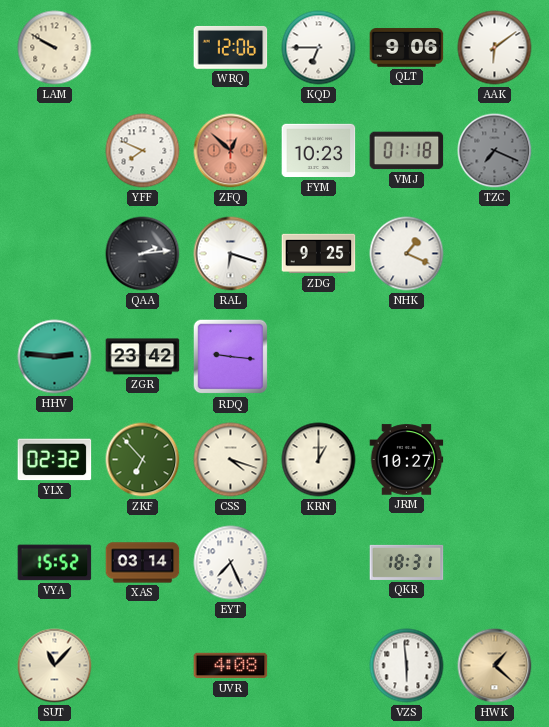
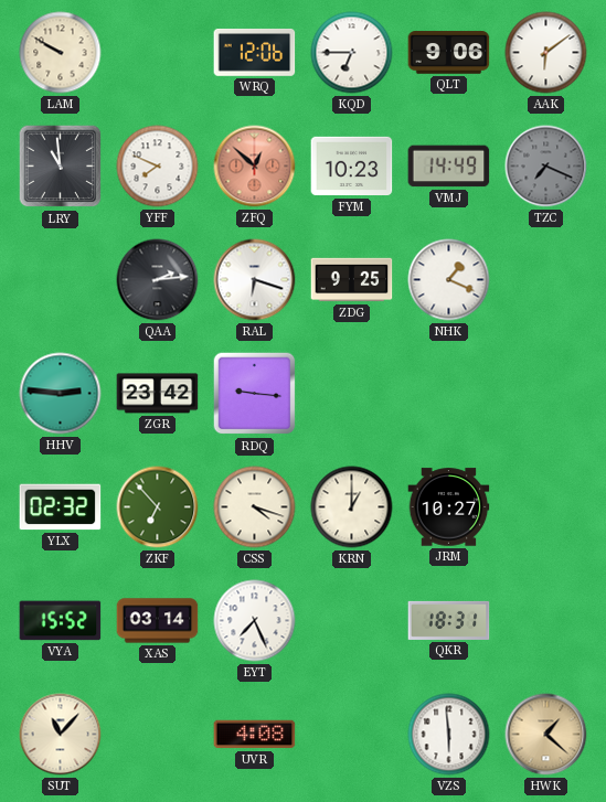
LRY: none -> 10:59
VMJ: 01:18 -> 14:49
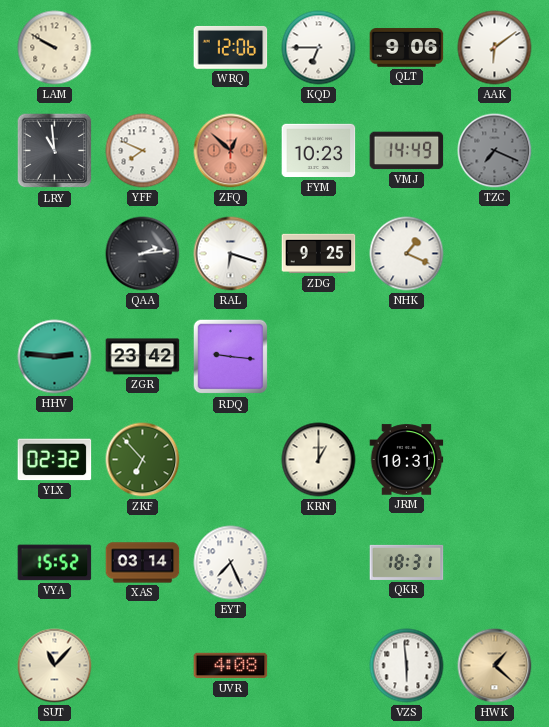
CSS: 4:18 -> none
JRM: 10:27 -> 10:31
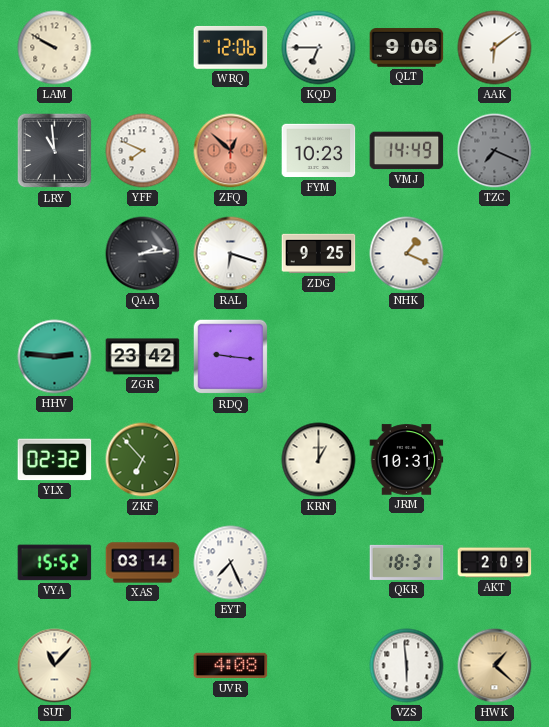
AKT: none -> 2:09
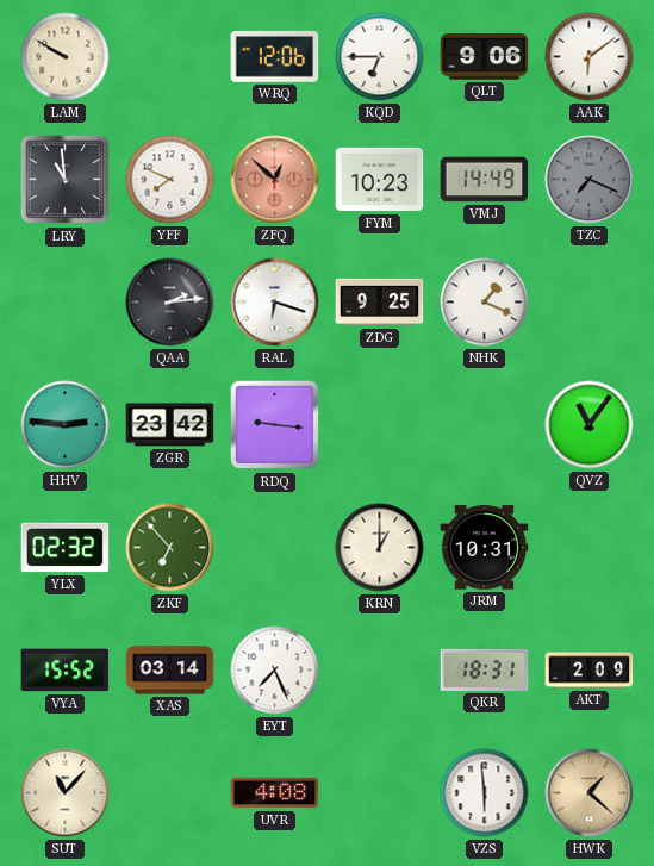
QVZ: none -> 11:06
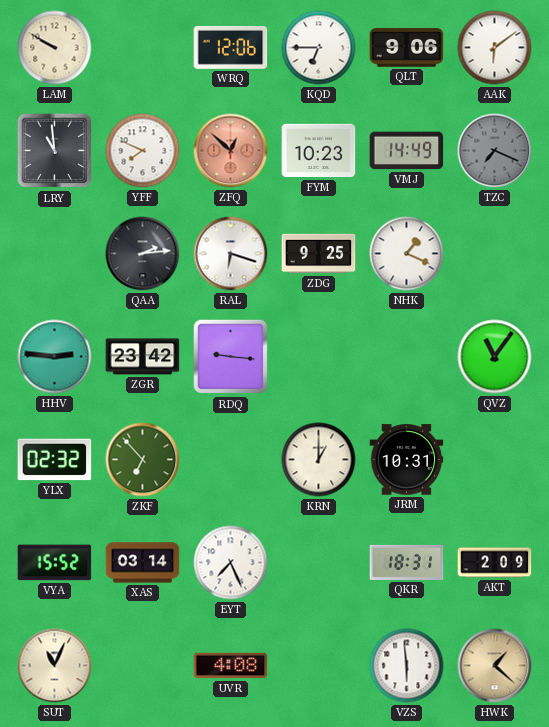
SUT: 11:07 -> 11:04
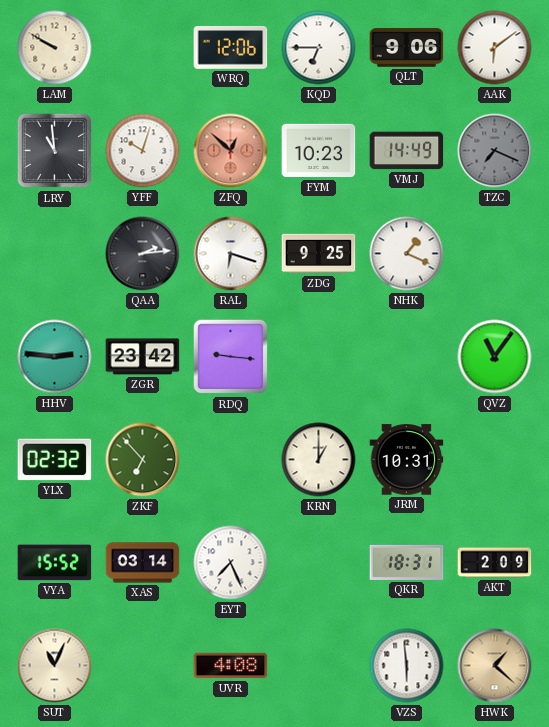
YFF: 7:49 -> 10:03
